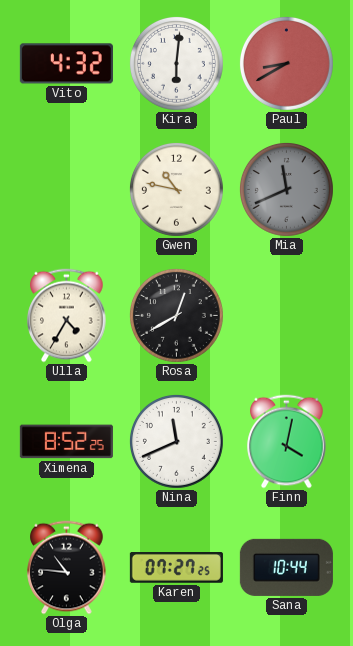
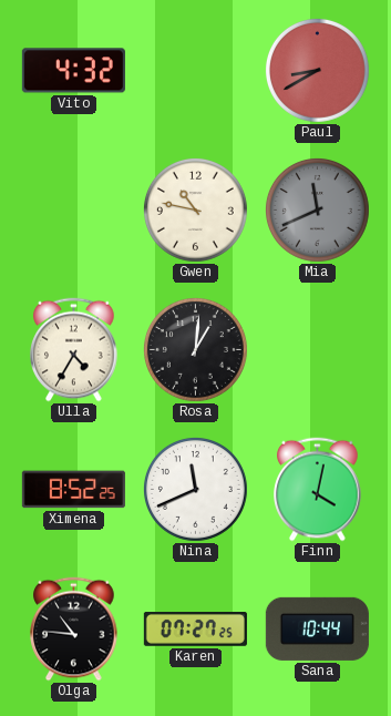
Kira: 6:01 -> none
Rosa: 12:40 -> 1:01
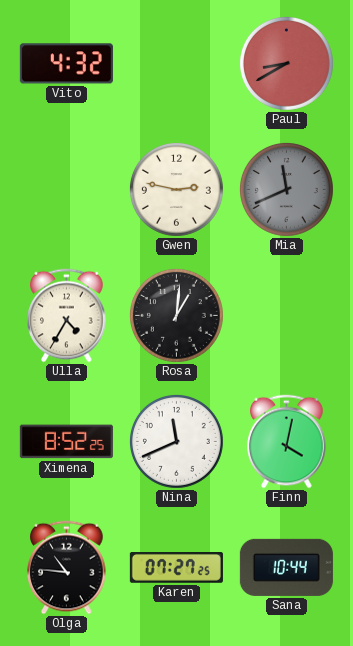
Gwen: 10:47 -> 2:47
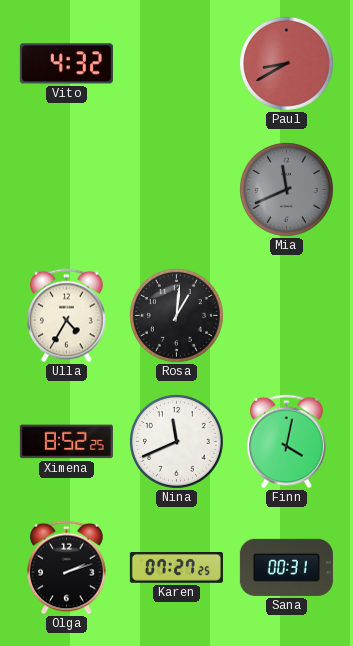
Gwen: 2:47 -> none
Olga: 10:46 -> 2:12
Sana: 10:44 -> 00:31
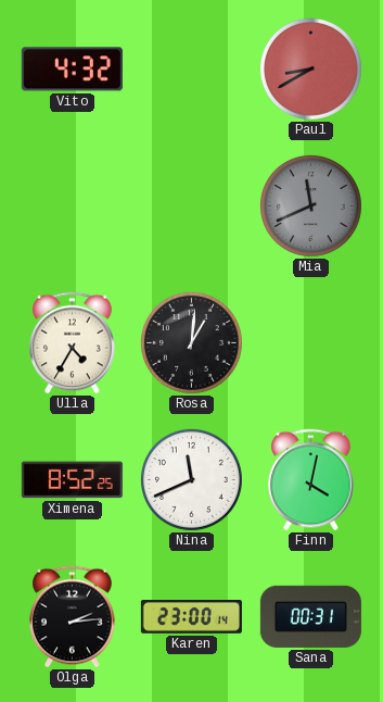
Olga: 2:12 -> 2:14
Karen: 07:27 -> 23:00
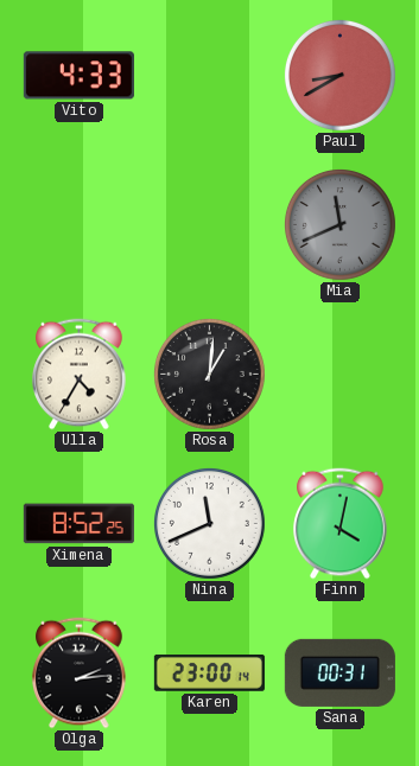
Vito: 4:32 -> 4:33
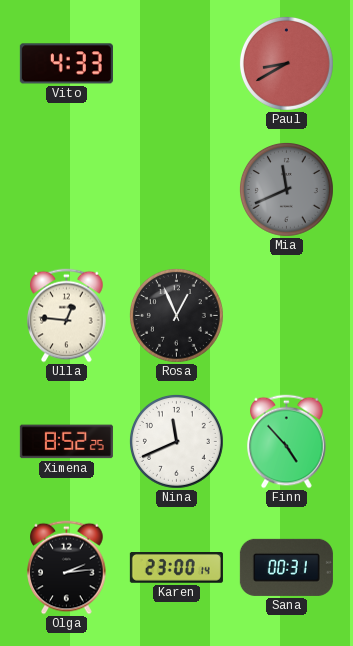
Ulla: 4:35 -> 12:46
Rosa: 1:01 -> 12:56
Finn: 4:02 -> 4:53
